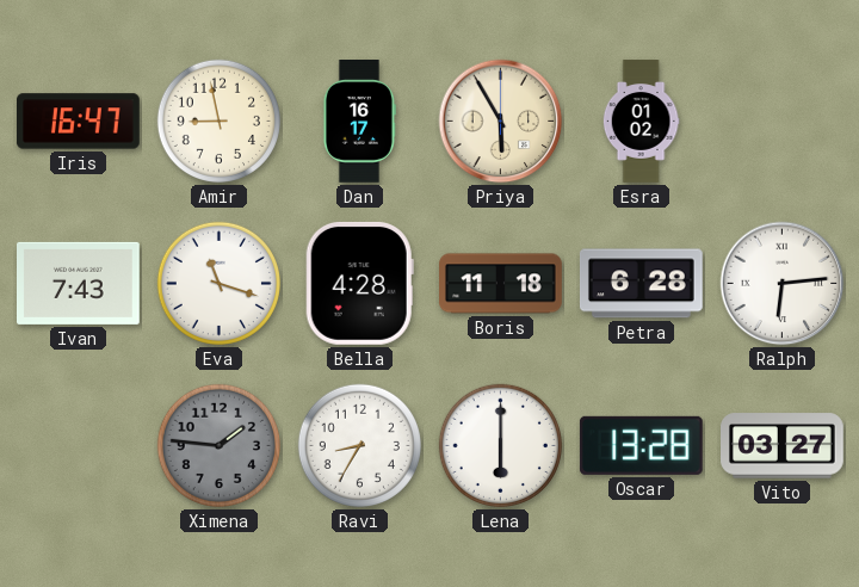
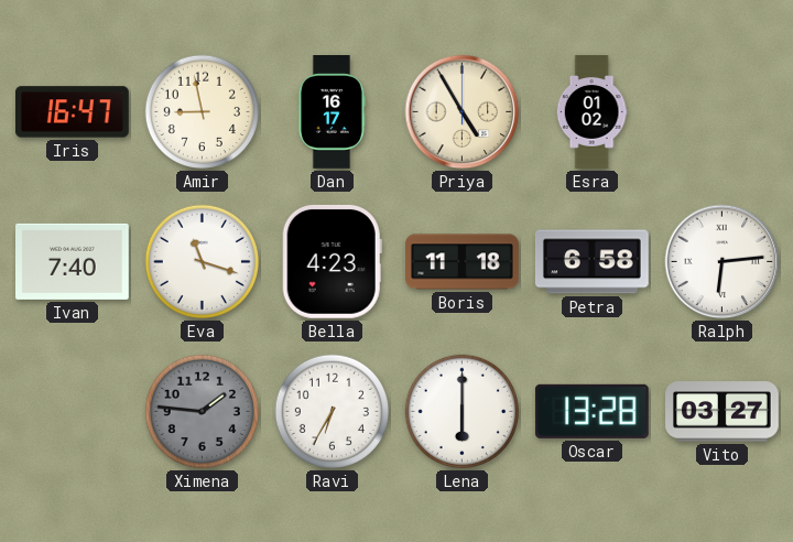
Priya: 5:55 -> 4:55
Ivan: 7:43 -> 7:40
Bella: 4:28 -> 4:23
Petra: 6:28 -> 6:58
Ravi: 8:35 -> 6:35
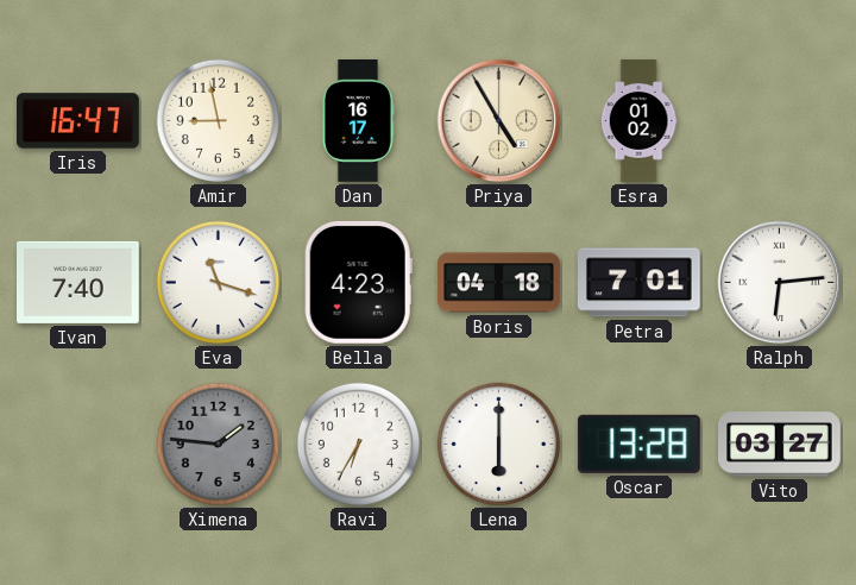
Boris: 11:18 -> 04:18
Petra: 6:58 -> 7:01
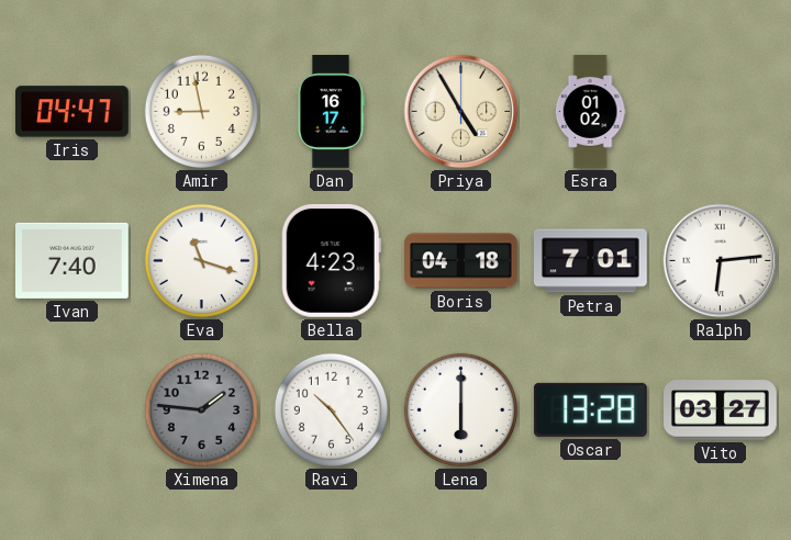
Iris: 16:47 -> 04:47
Ravi: 6:35 -> 10:24
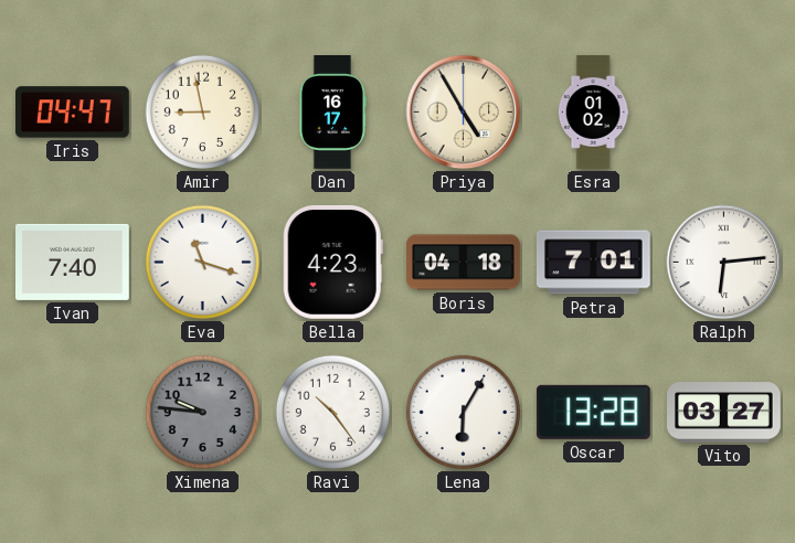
Ximena: 1:46 -> 9:46
Lena: 6:00 -> 6:05
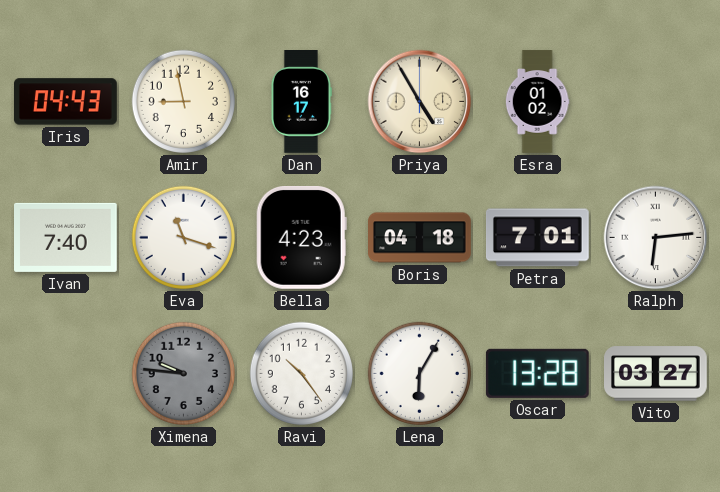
Iris: 04:47 -> 04:43
